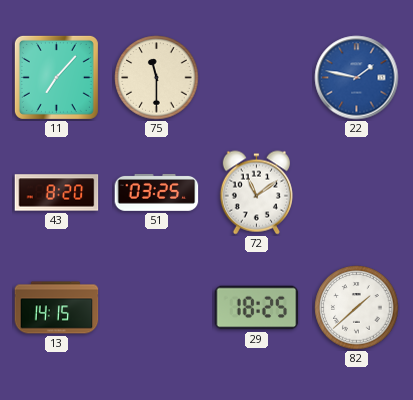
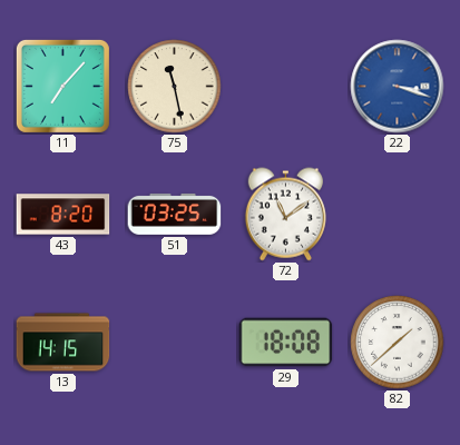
75: 11:30 -> 11:28
22: 1:47 -> 3:18
29: 18:25 -> 18:08
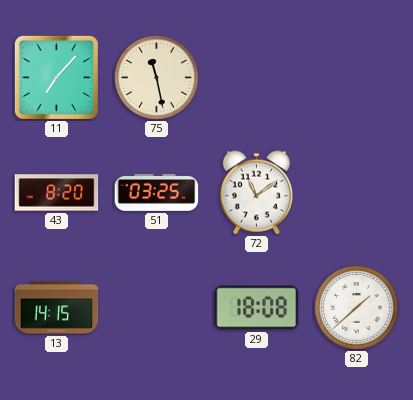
22: 3:18 -> none
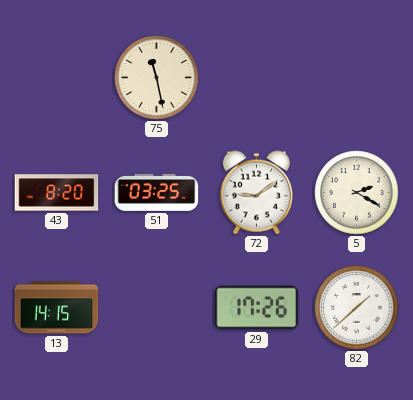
11: 7:07 -> none
72: 11:09 -> 9:09
5: none -> 2:20
29: 18:08 -> 17:26
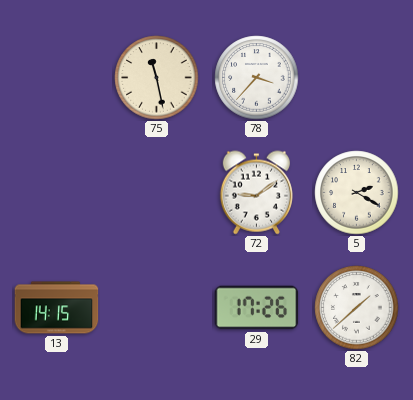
78: none -> 3:37
43: 8:20 -> none
51: 03:25 -> none
